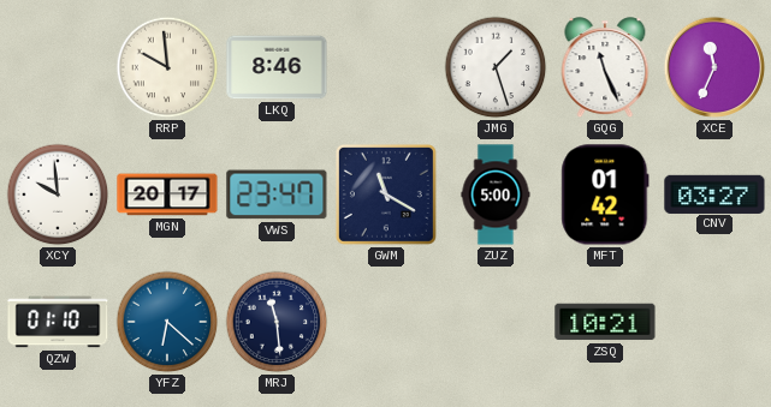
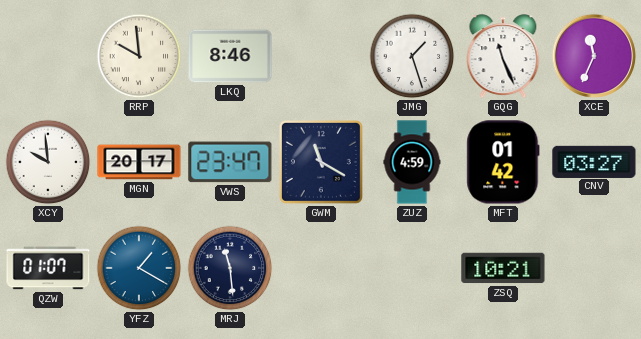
ZUZ: 5:00 -> 4:59
QZW: 01:10 -> 01:07
YFZ: 6:22 -> 1:20
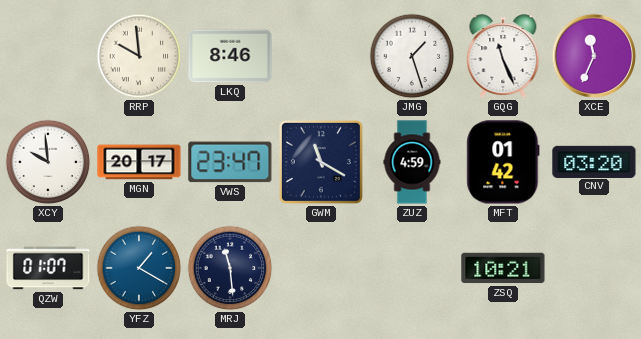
CNV: 03:27 -> 03:20
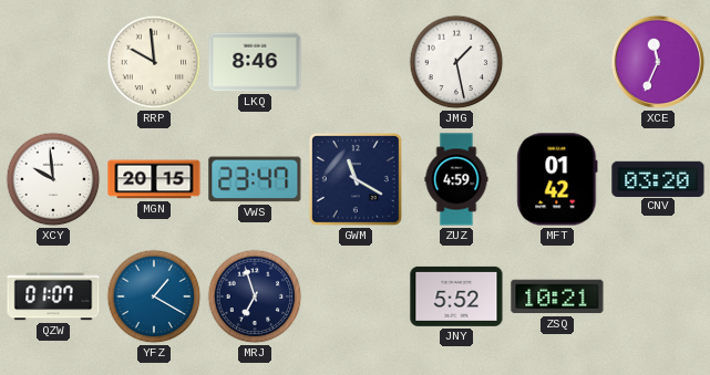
JMG: 1:27 -> 1:28
GQG: 11:26 -> none
MGN: 20:17 -> 20:15
MRJ: 11:29 -> 6:57
JNY: none -> 5:52
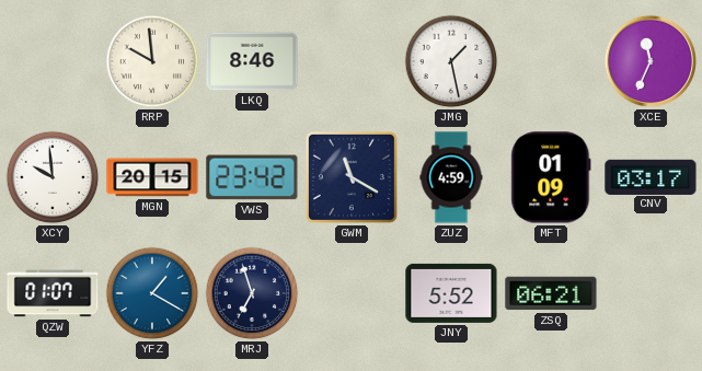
VWS: 23:47 -> 23:42
MFT: 01:42 -> 01:09
CNV: 03:20 -> 03:17
ZSQ: 10:21 -> 06:21
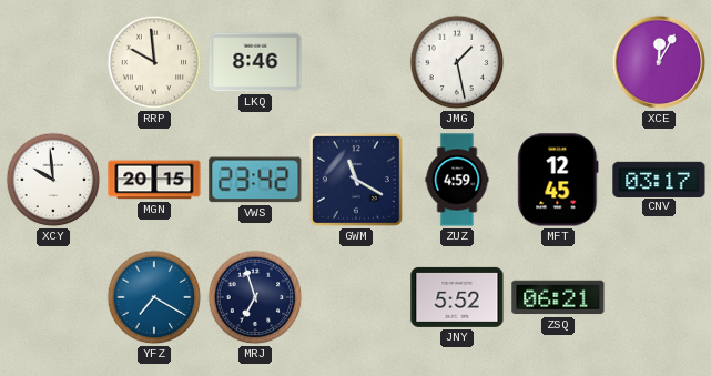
XCE: 11:34 -> 12:05
MFT: 01:09 -> 12:45
QZW: 01:07 -> none
YFZ: 1:20 -> 7:20
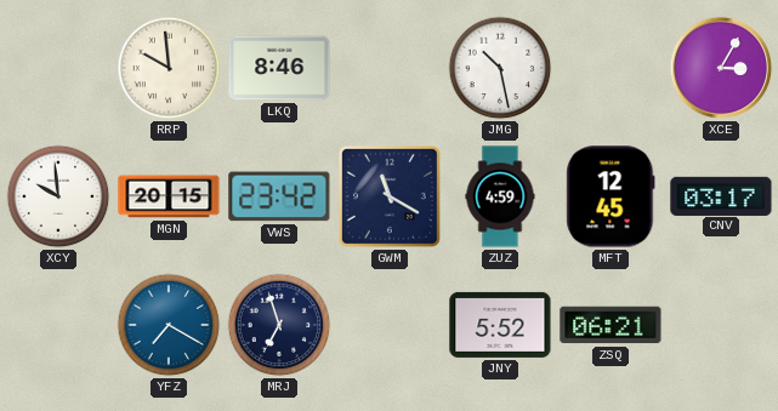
JMG: 1:28 -> 10:28
XCE: 12:05 -> 3:05
